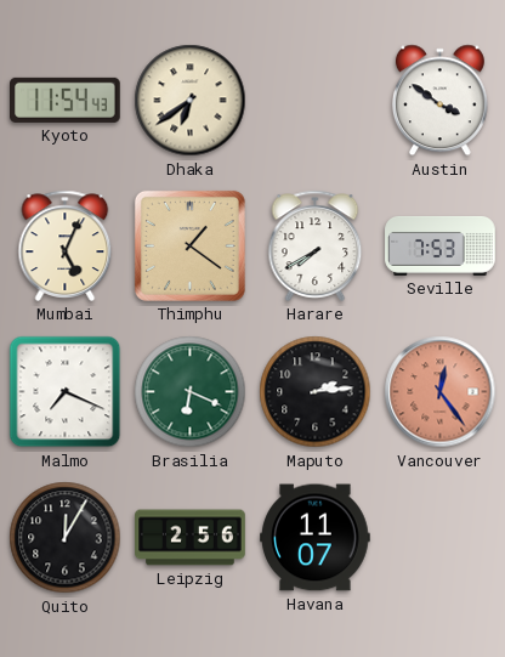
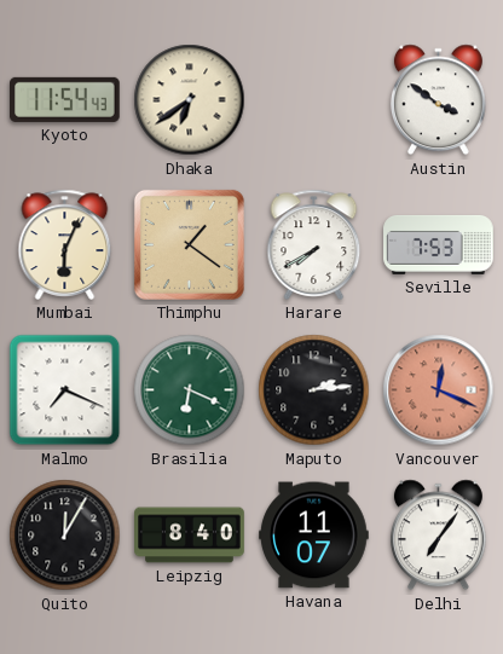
Mumbai: 5:04 -> 6:04
Vancouver: 12:24 -> 12:19
Leipzig: 2:56 -> 8:40
Delhi: none -> 7:06
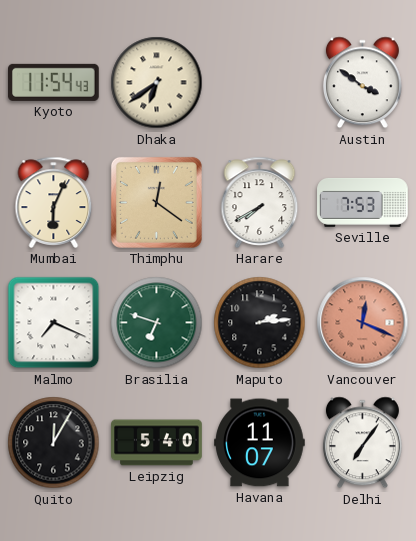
Thimphu: 1:21 -> 12:21
Brasilia: 6:19 -> 6:48
Leipzig: 8:40 -> 5:40
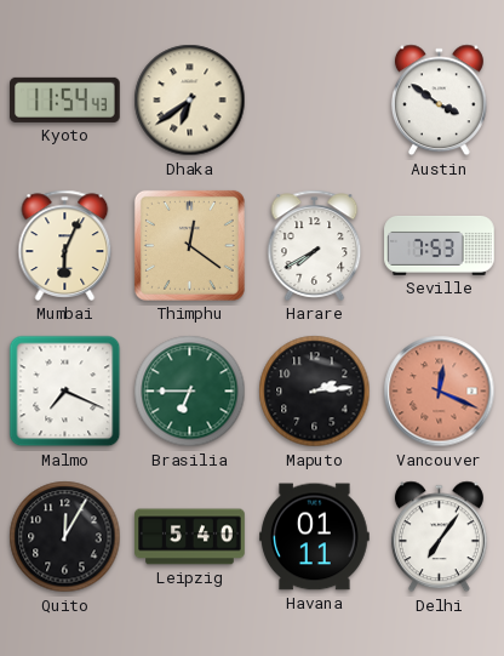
Brasilia: 6:48 -> 6:45
Havana: 11:07 -> 01:11
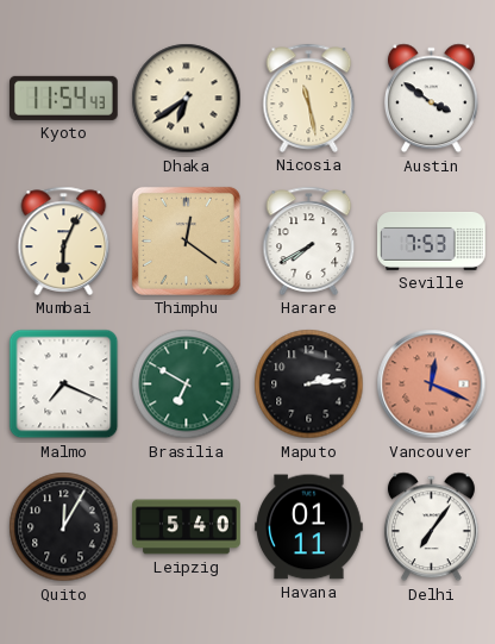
Nicosia: none -> 11:28
Brasilia: 6:45 -> 6:50
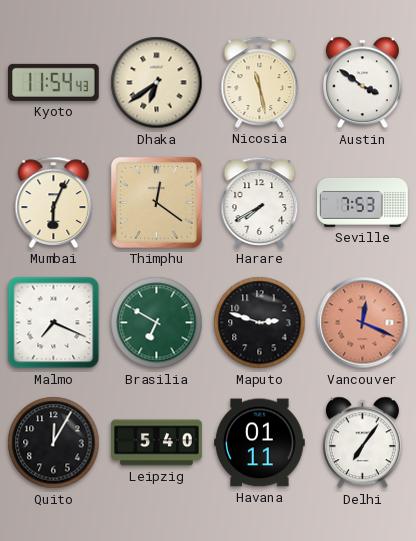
Maputo: 2:14 -> 2:48
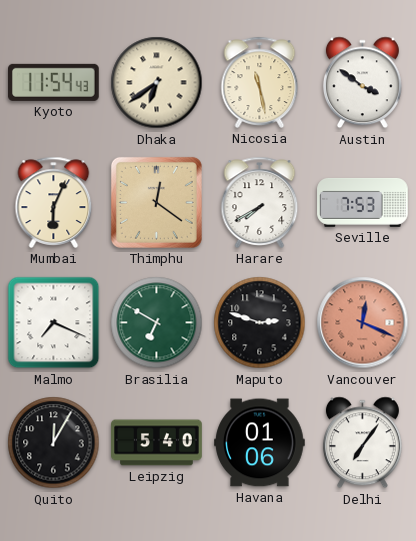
Havana: 01:11 -> 01:06
